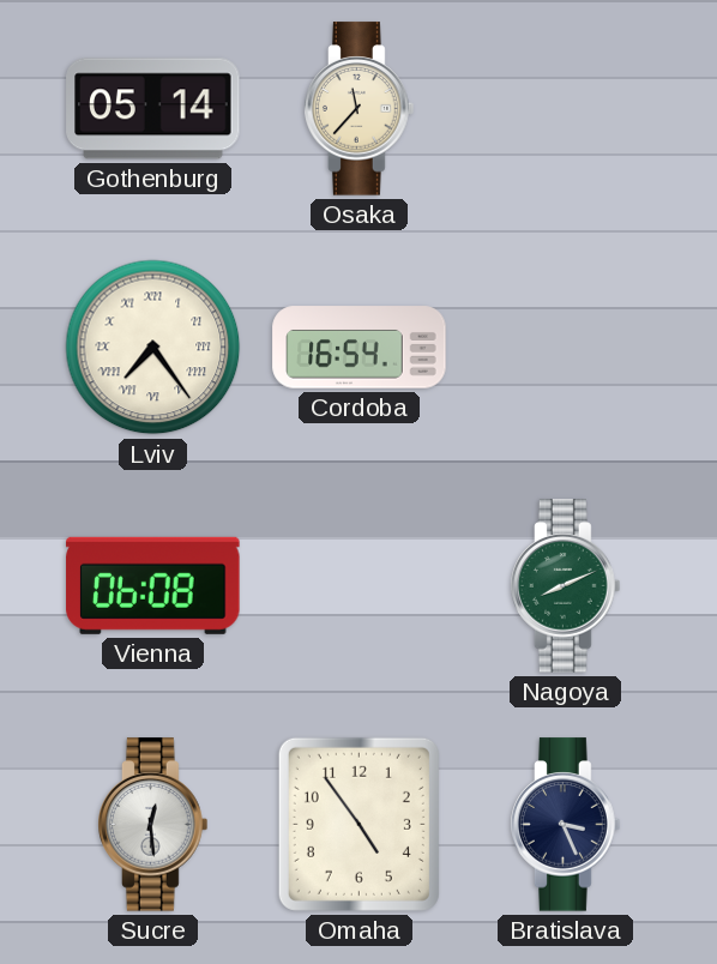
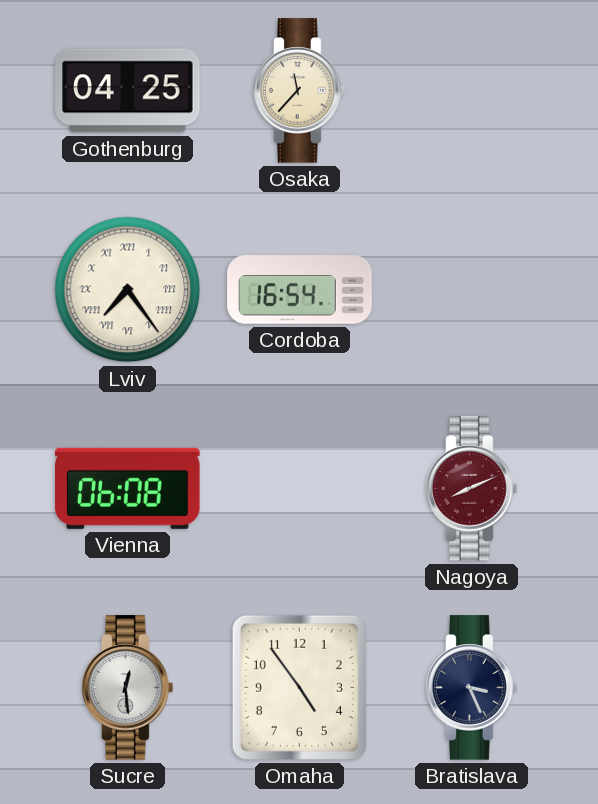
Gothenburg: 05:14 -> 04:25
Nagoya dial: green -> burgundy
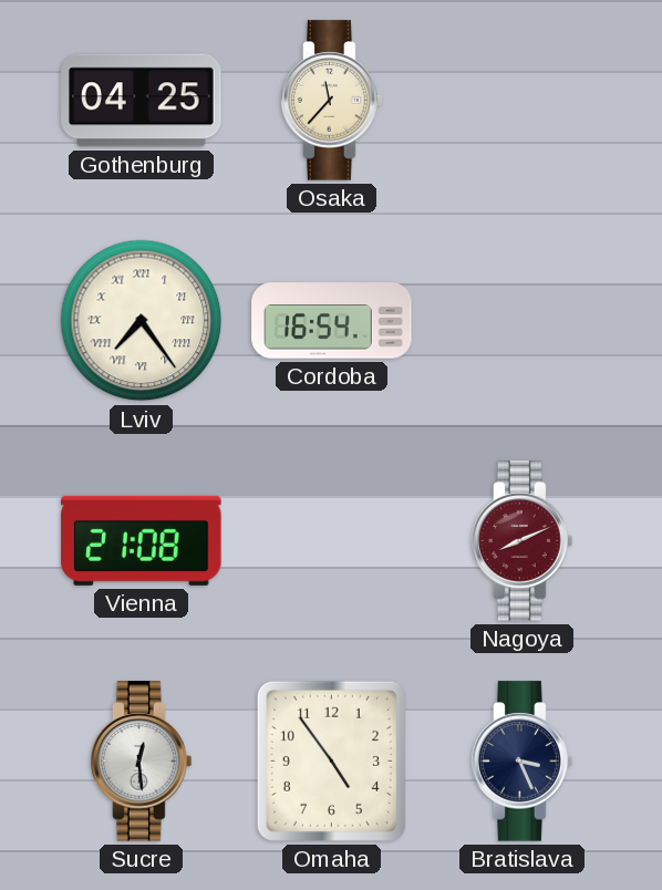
Vienna: 06:08 -> 21:08
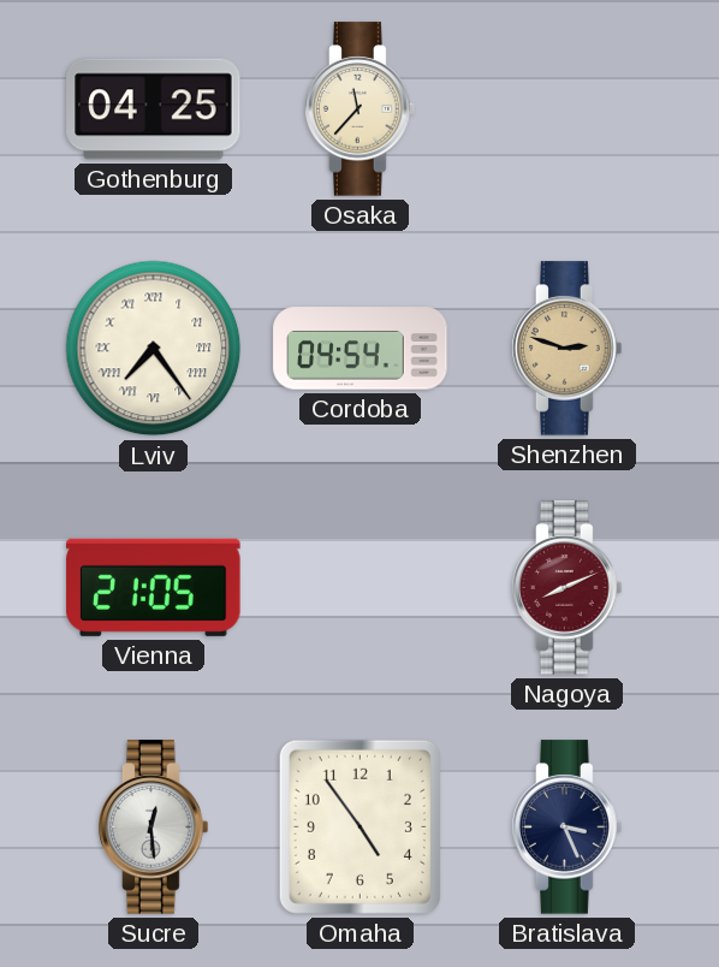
Cordoba: 16:54 -> 04:54
Shenzhen: none -> 2:48
Vienna: 21:08 -> 21:05
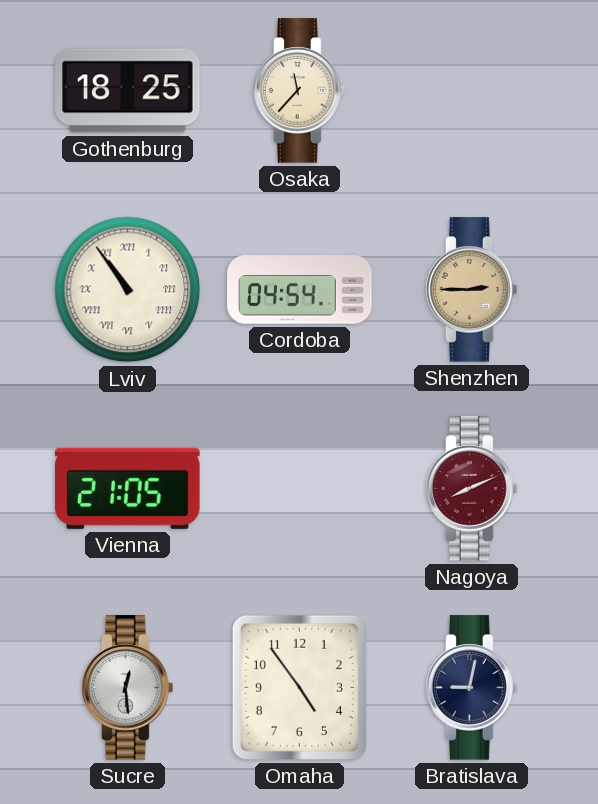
Gothenburg: 04:25 -> 18:25
Lviv: 7:24 -> 10:54
Shenzhen: 2:48 -> 2:45
Bratislava: 3:26 -> 9:02
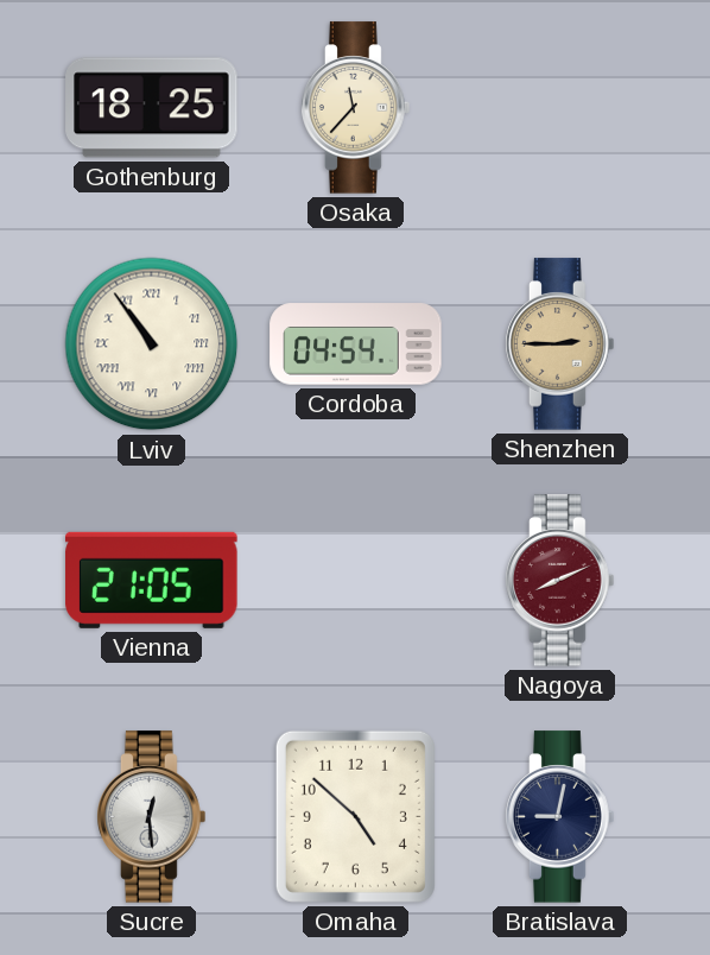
Omaha: 4:54 -> 4:52
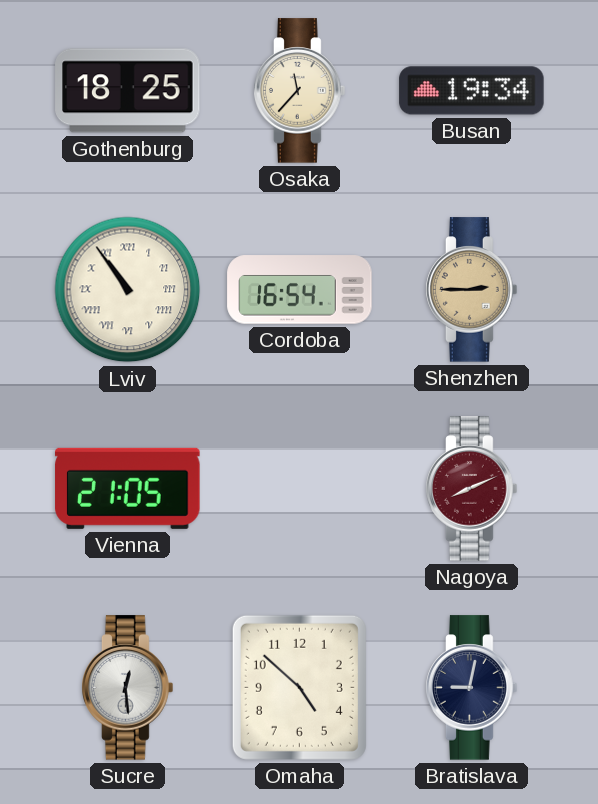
Busan: none -> 19:34
Cordoba: 04:54 -> 16:54
